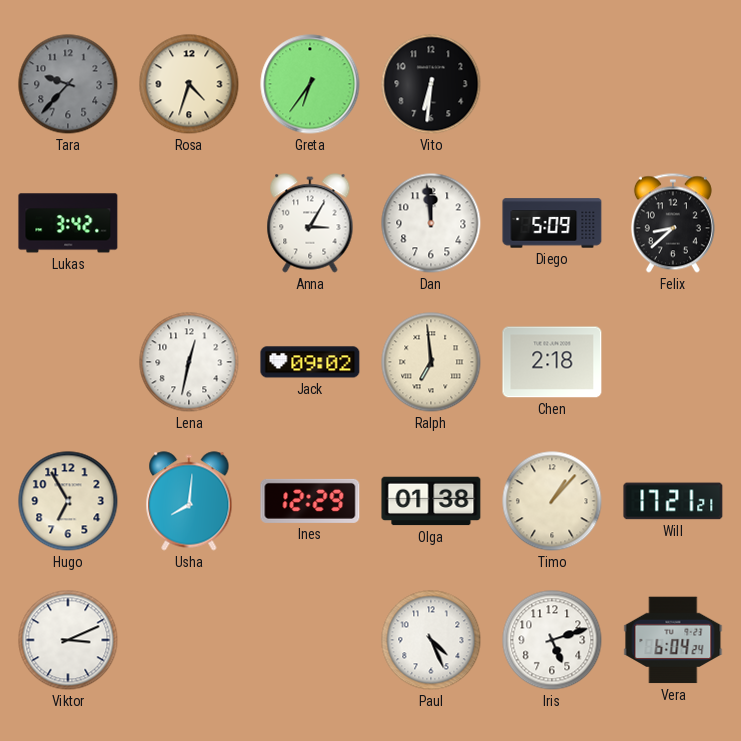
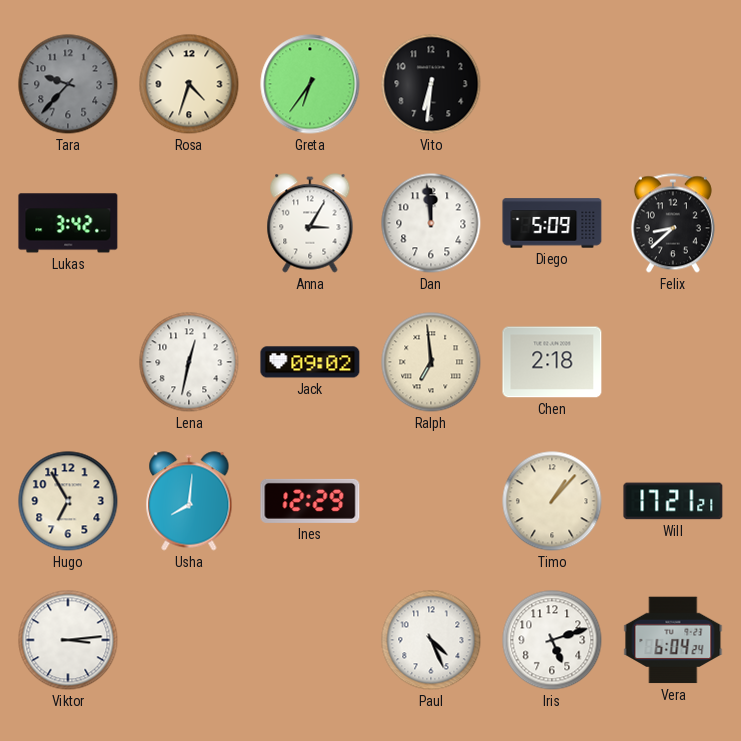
Olga: 01:38 -> none
Viktor: 3:11 -> 3:14
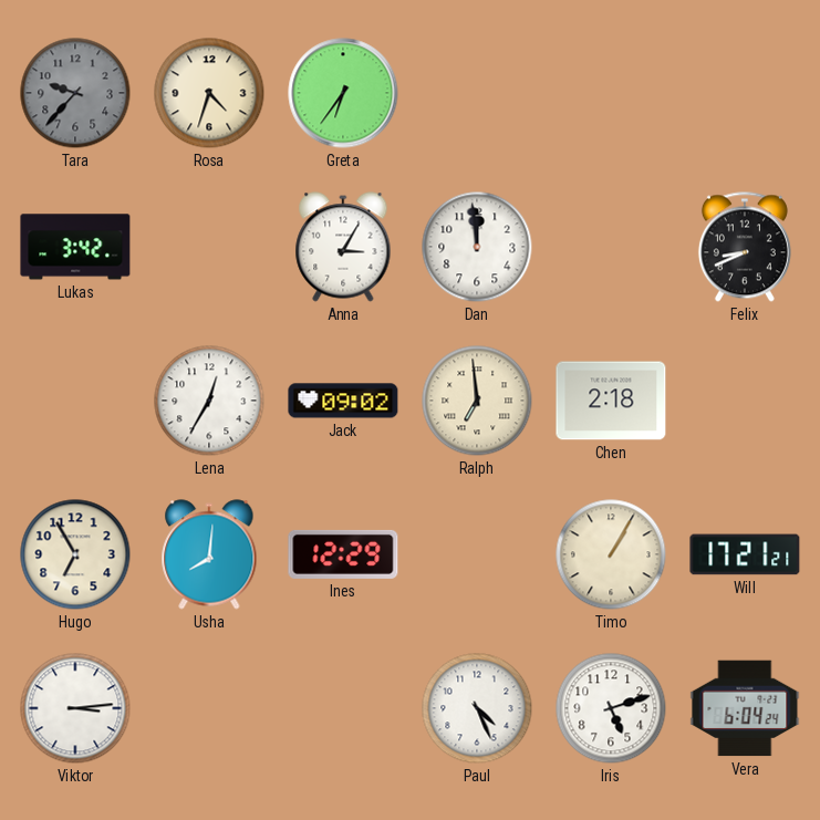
Vito: 6:31 -> none
Diego: 5:09 -> none
Felix: 8:38 -> 8:41
Lena: 12:32 -> 12:35
Timo: 1:07 -> 1:05
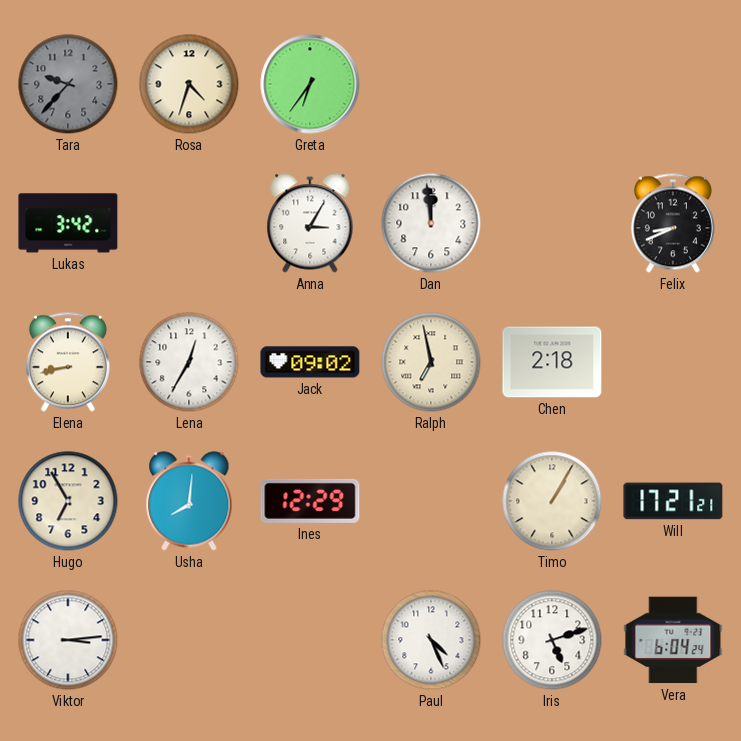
Elena: none -> 8:43
Ralph: 6:59 -> 6:58
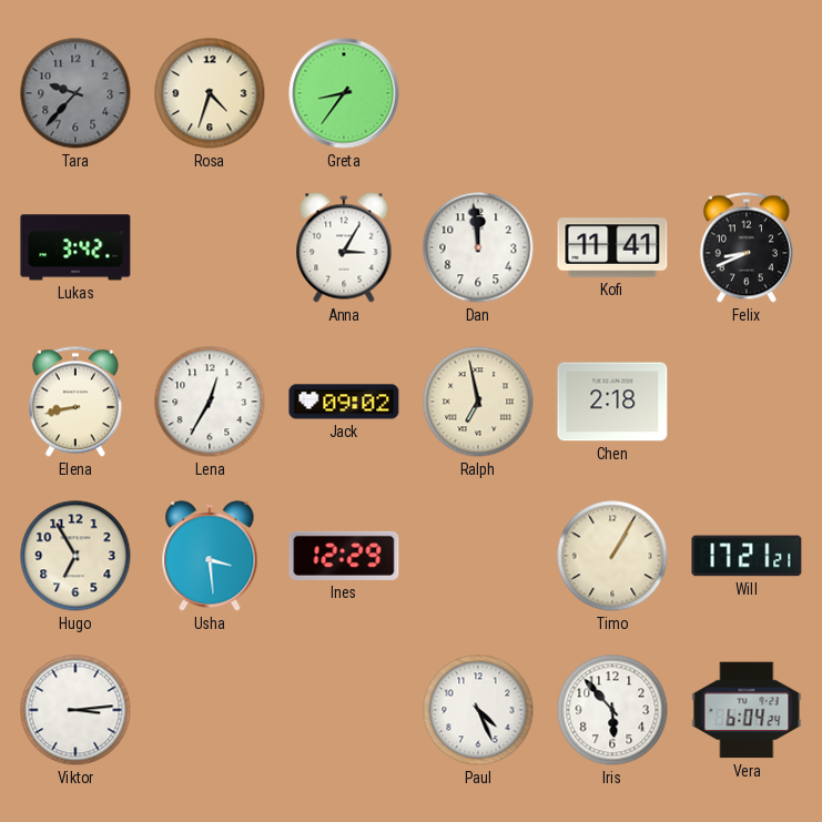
Greta: 6:36 -> 8:36
Kofi: none -> 11:41
Usha: 8:01 -> 3:29
Iris: 5:12 -> 5:53
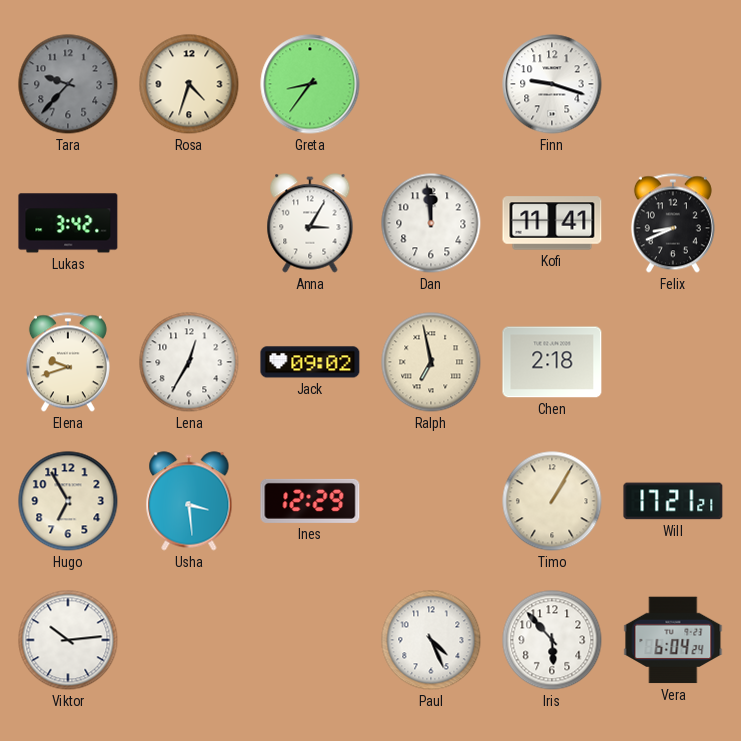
Finn: none -> 9:18
Elena: 8:43 -> 9:42
Viktor: 3:14 -> 10:14
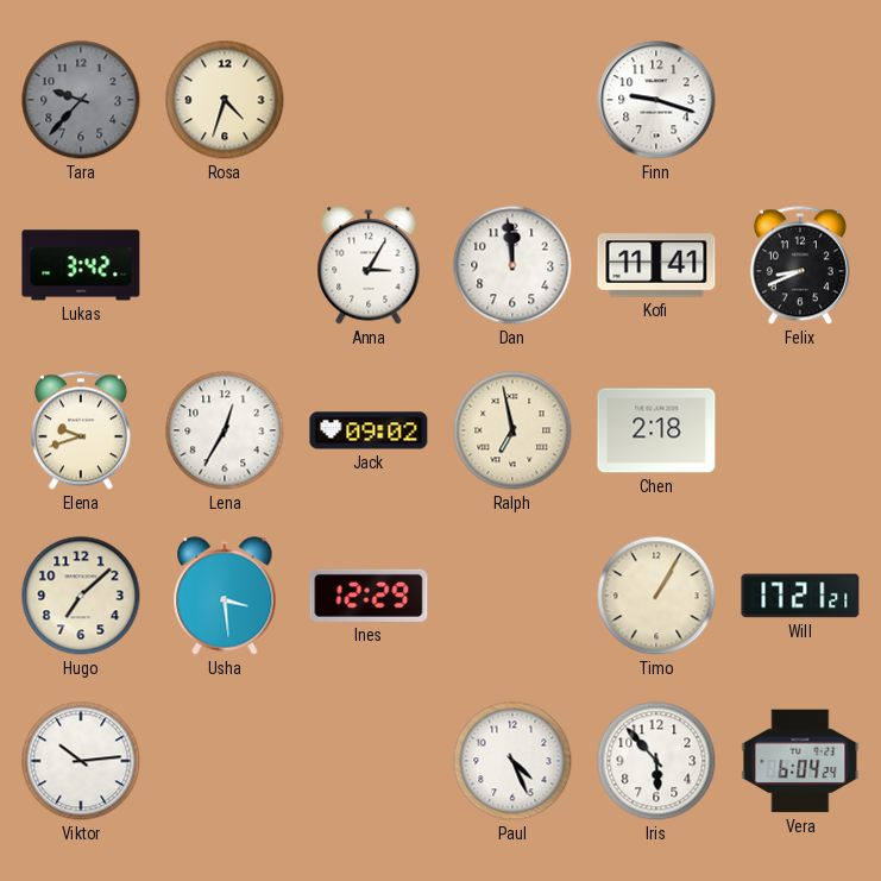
Greta: 8:36 -> none
Hugo: 6:55 -> 7:08
